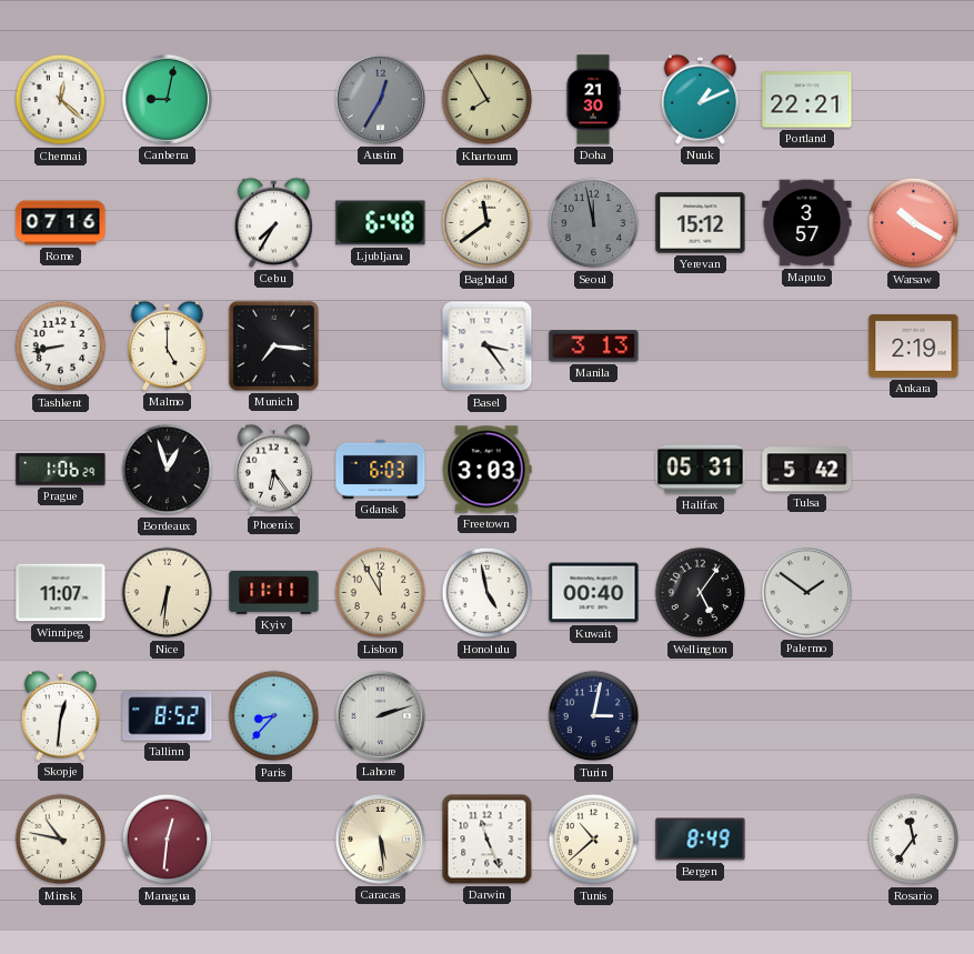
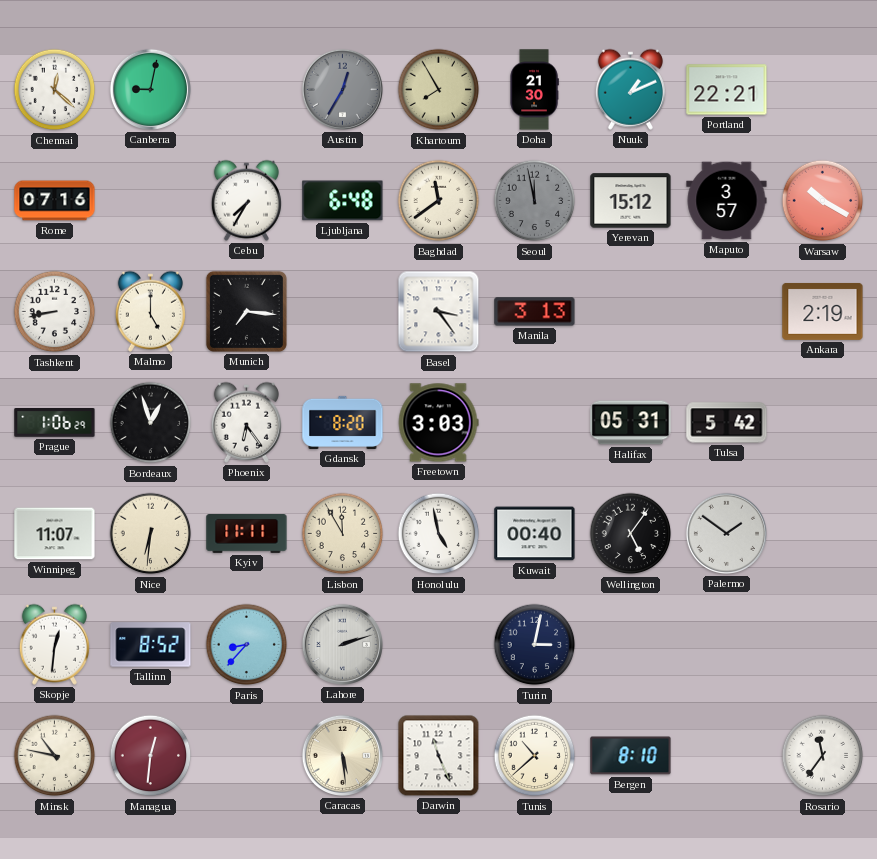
Gdansk: 6:03 -> 8:20
Bergen: 8:49 -> 8:10
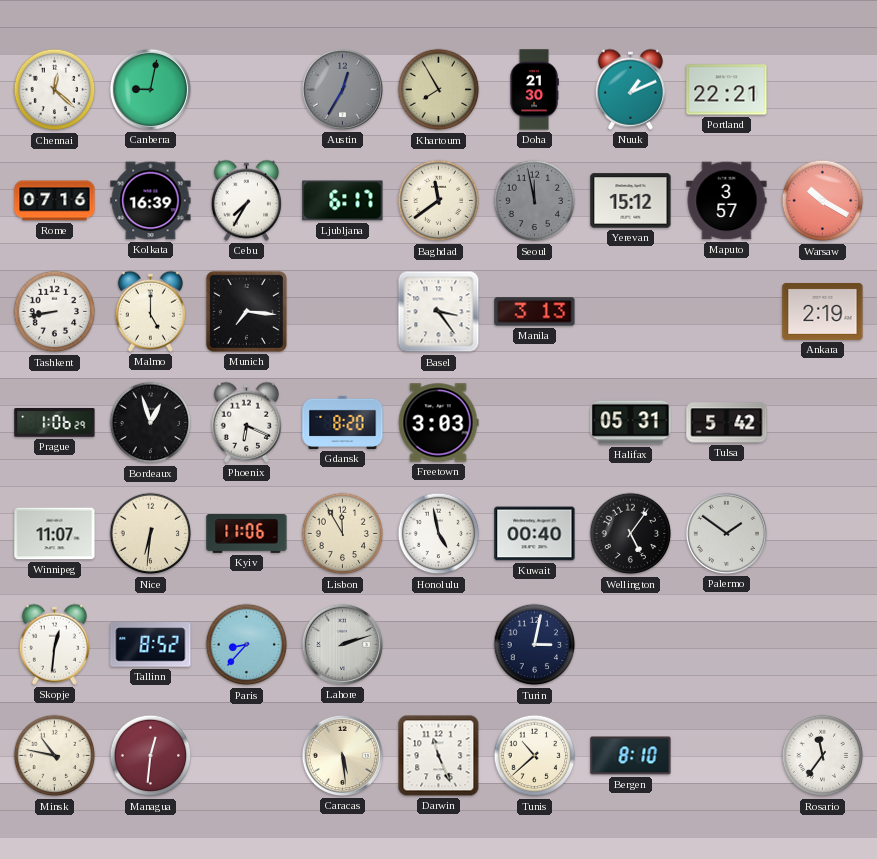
Kolkata: none -> 16:39
Ljubljana: 6:48 -> 6:17
Phoenix: 6:24 -> 6:19
Kyiv: 11:11 -> 11:06
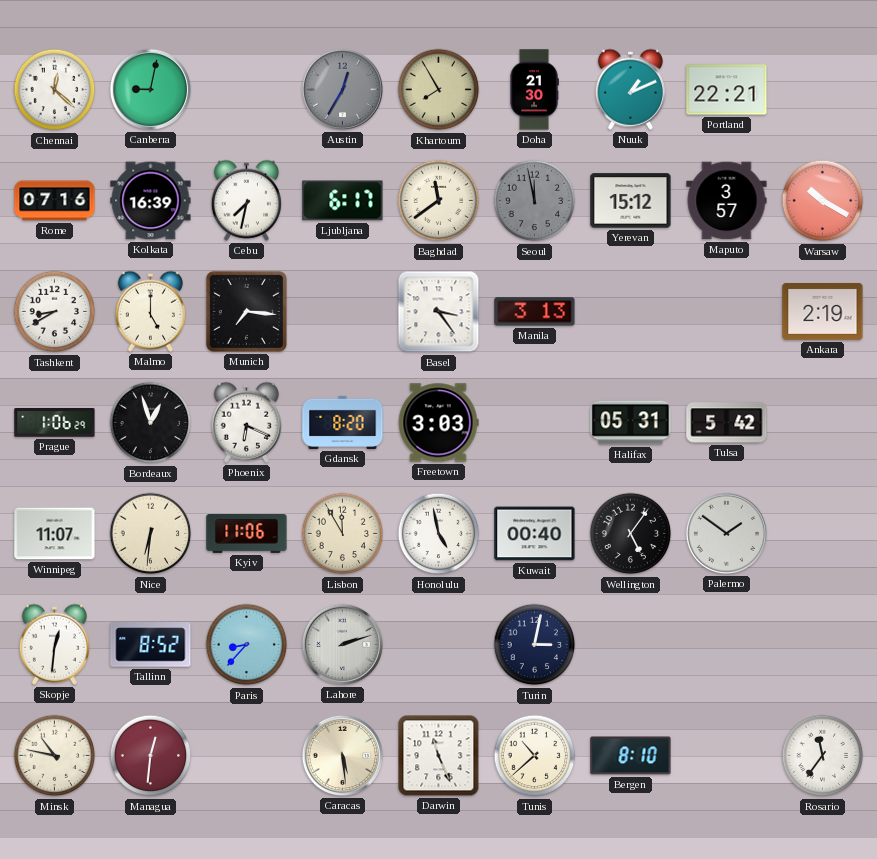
Cebu: 7:35 -> 7:32
Tashkent: 8:43 -> 8:40
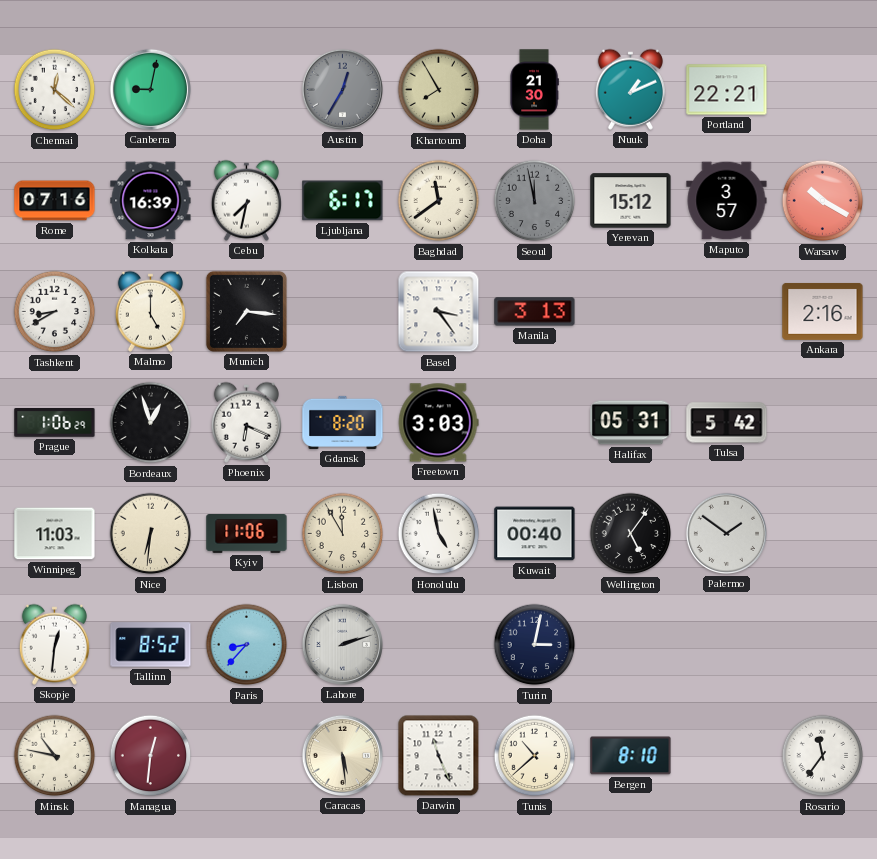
Ankara: 2:19 -> 2:16
Winnipeg: 11:07 -> 11:03
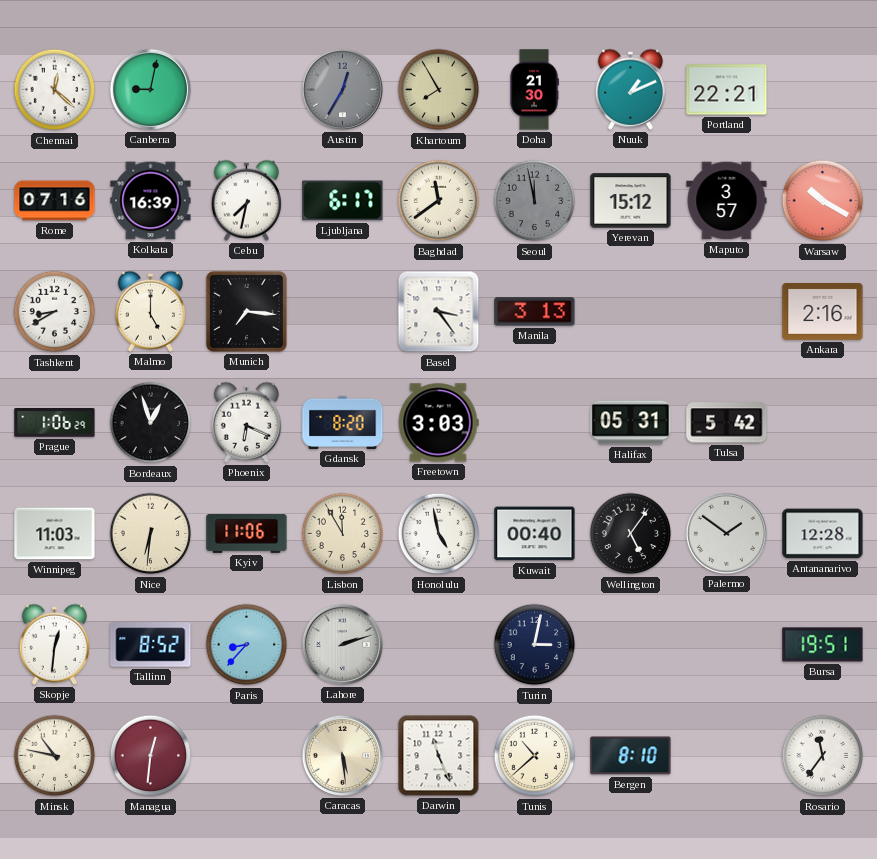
Antananarivo: none -> 12:28
Bursa: none -> 19:51
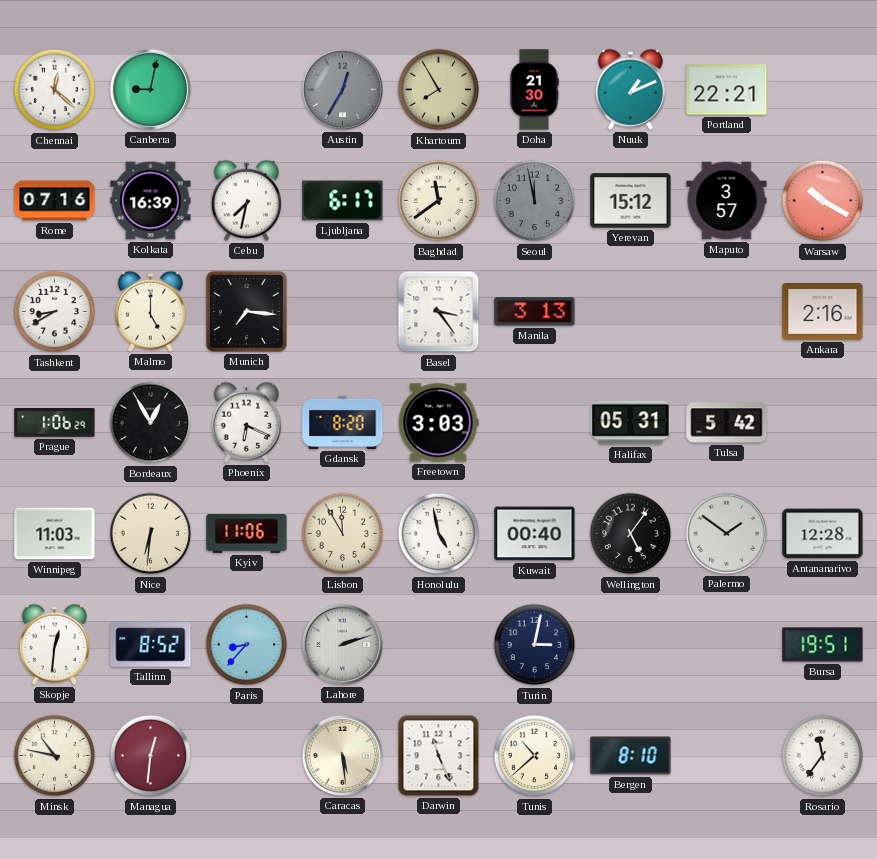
Bordeaux: 12:57 -> 12:55
